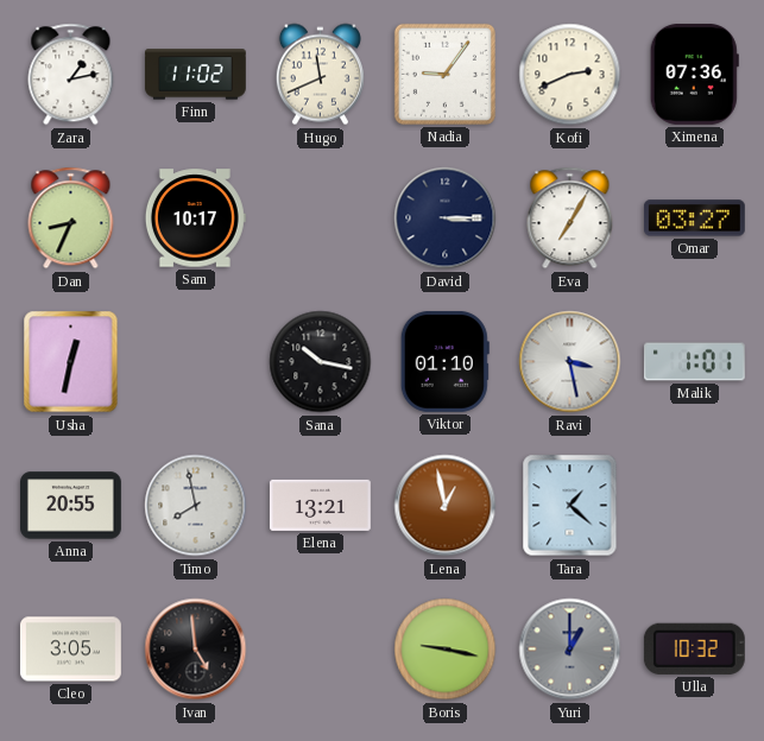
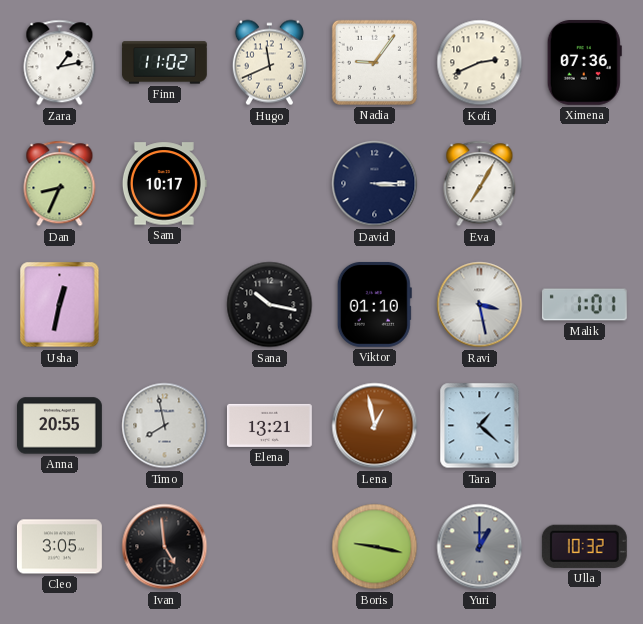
Omar: 03:27 -> none
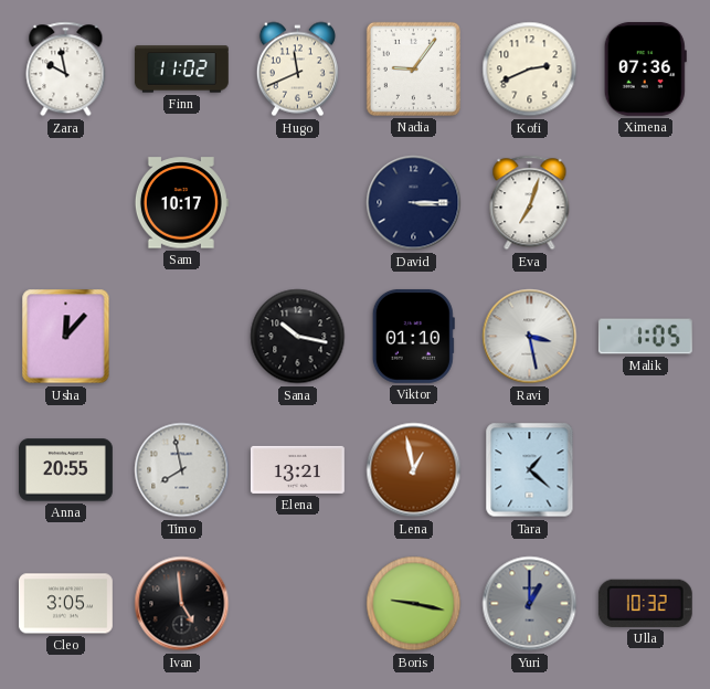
Zara: 1:13 -> 9:58
Dan: 8:34 -> none
Eva: 7:05 -> 7:03
Usha: 12:32 -> 12:07
Malik: 1:01 -> 1:05
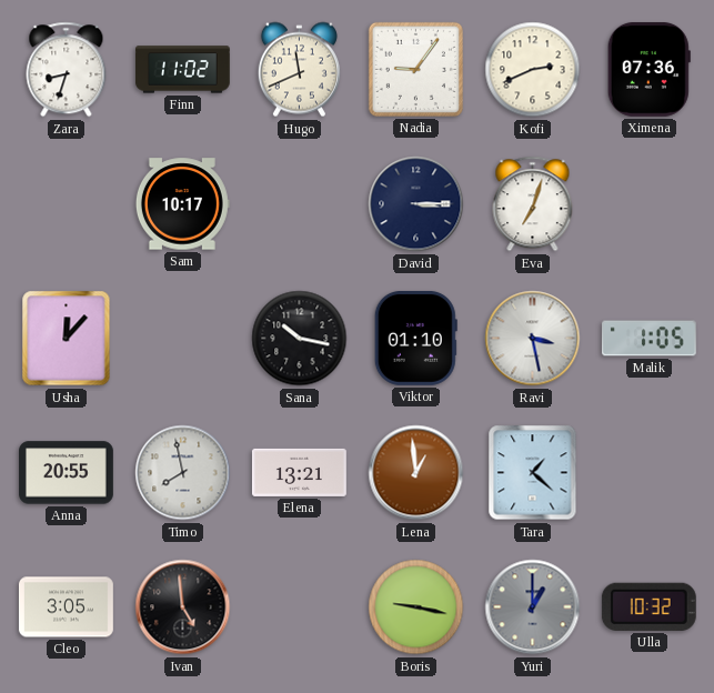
Zara: 9:58 -> 8:33
Lena: 12:58 -> 12:59
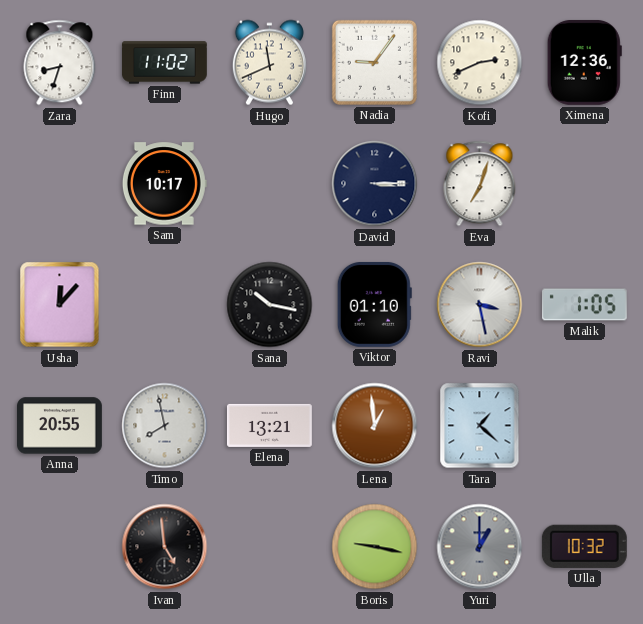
Ximena: 07:36 -> 12:36
Cleo: 3:05 -> none
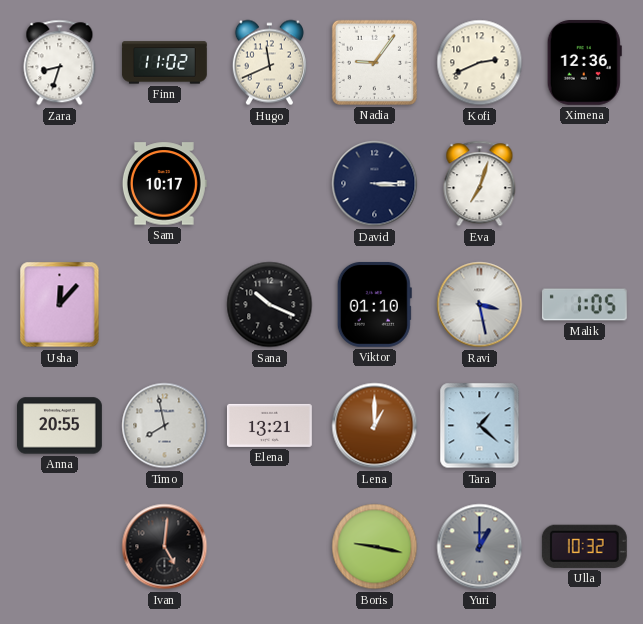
Sana: 10:17 -> 10:19
Lena: 12:59 -> 1:00
Ivan: 4:59 -> 5:01
